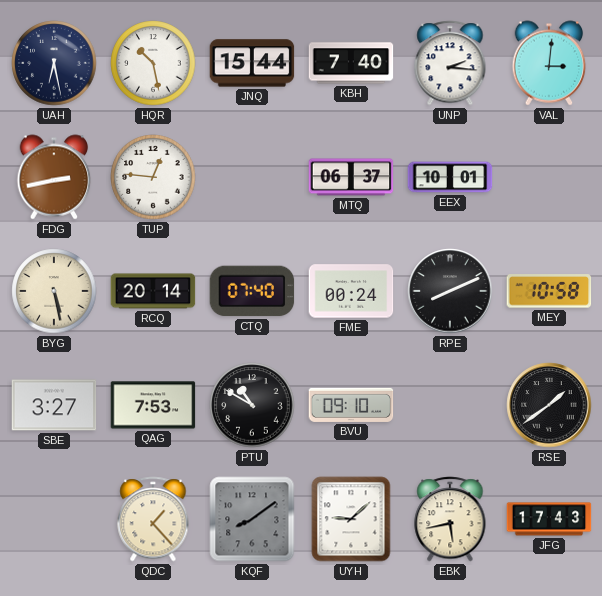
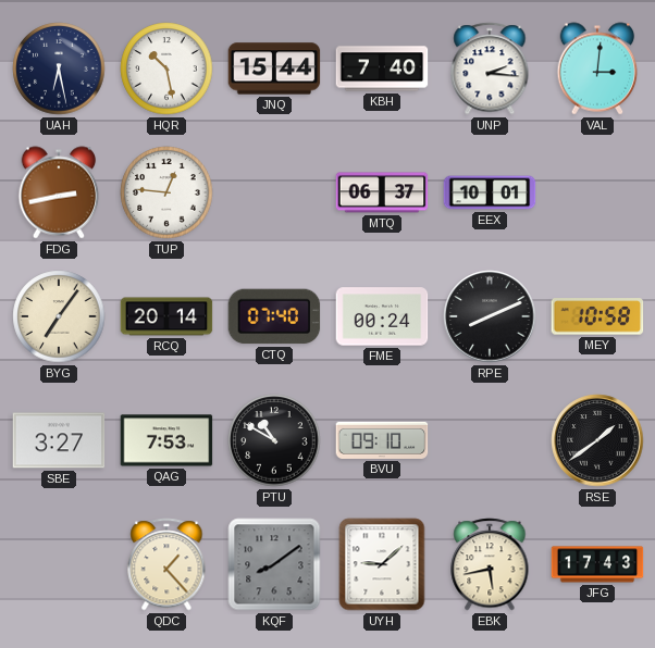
BYG: 5:28 -> 7:06
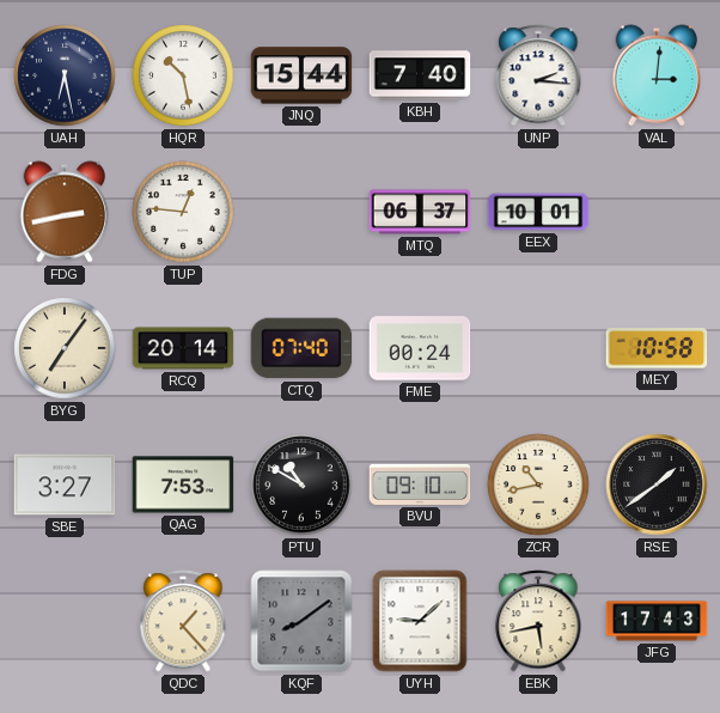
RPE: 8:11 -> none
ZCR: none -> 10:43
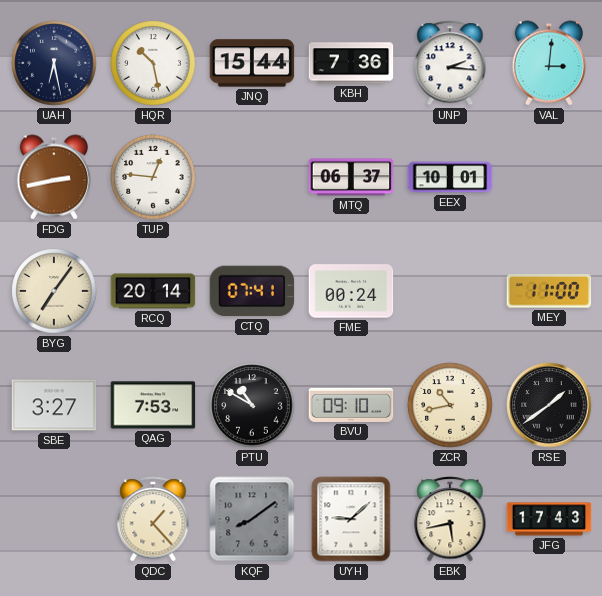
KBH: 7:40 -> 7:36
CTQ: 07:40 -> 07:41
MEY: 10:58 -> 11:00
